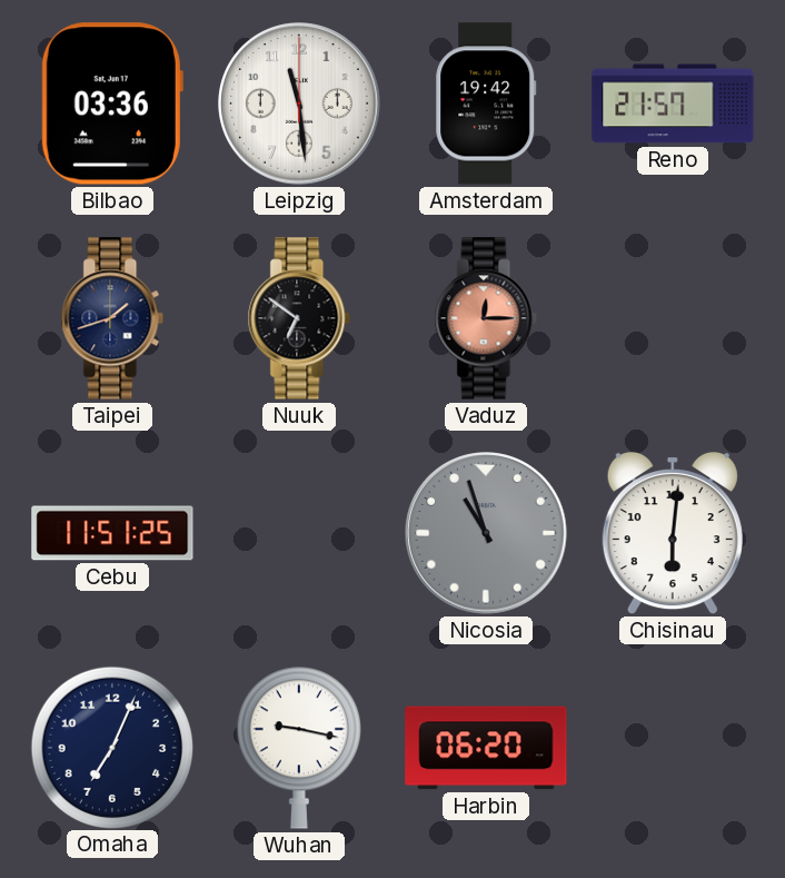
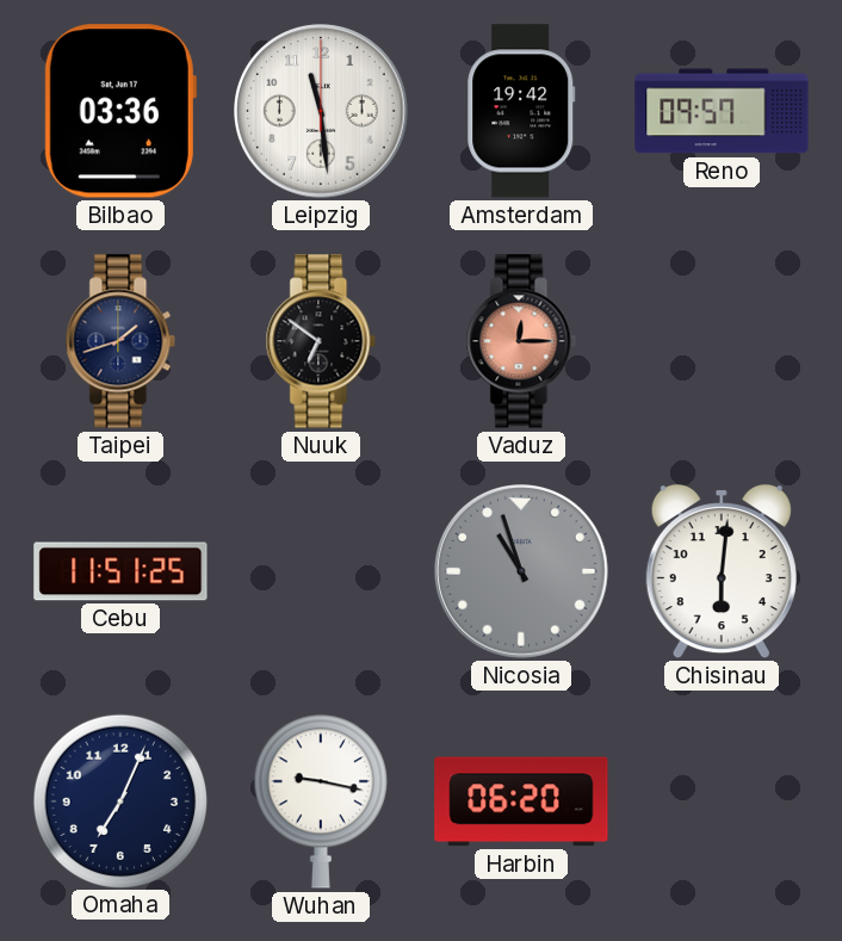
Reno: 21:57 -> 09:57
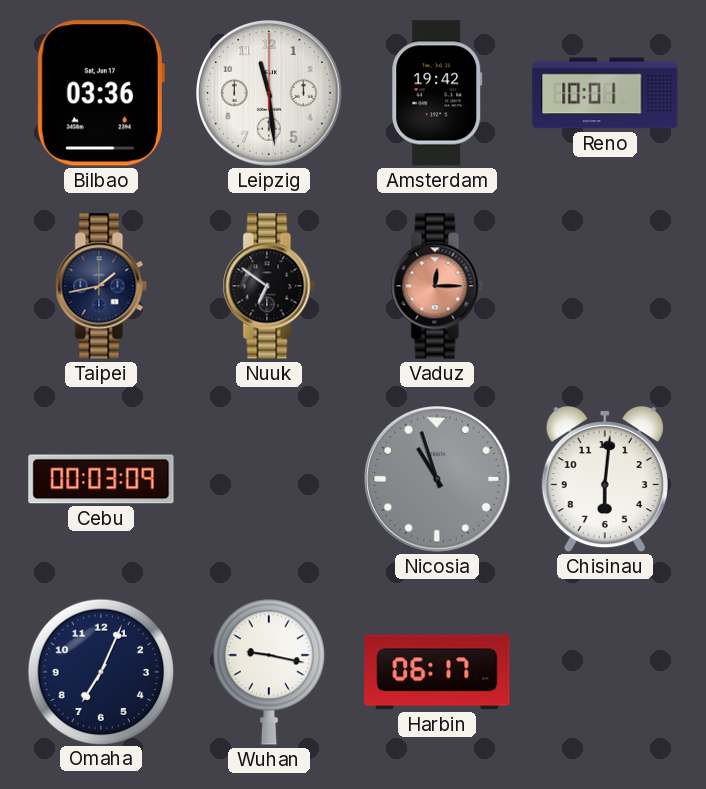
Reno: 09:57 -> 10:01
Taipei: 1:42 -> 1:43
Cebu: 11:51 -> 00:03
Harbin: 06:20 -> 06:17
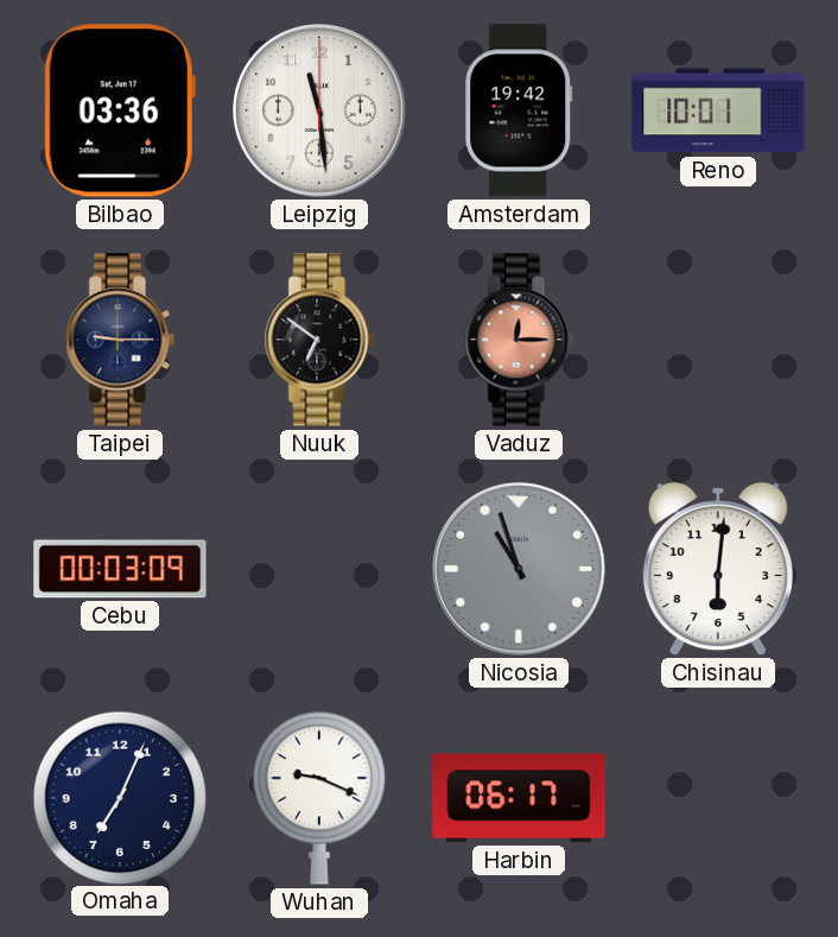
Taipei: 1:43 -> 9:15
Wuhan: 9:17 -> 9:19
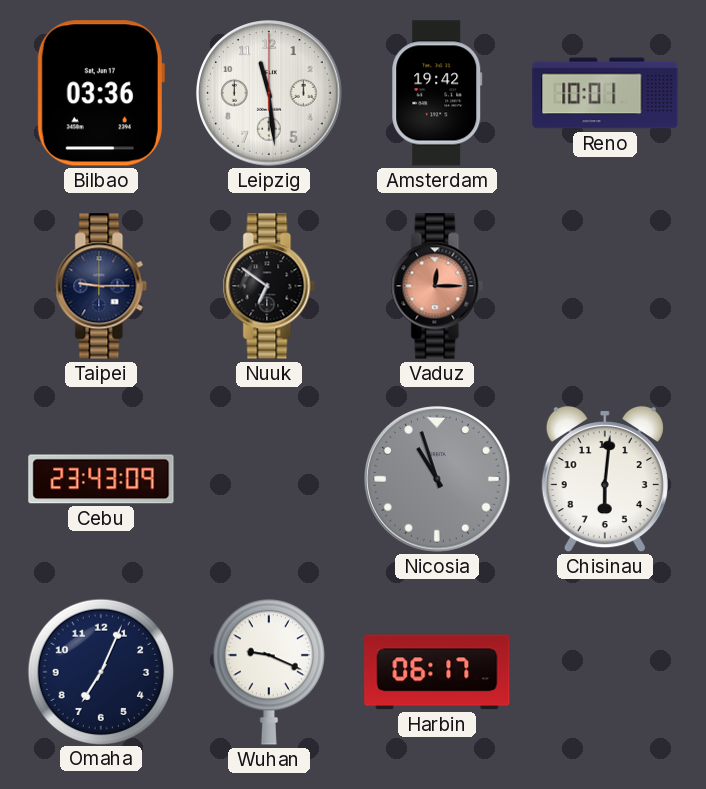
Cebu: 00:03 -> 23:43
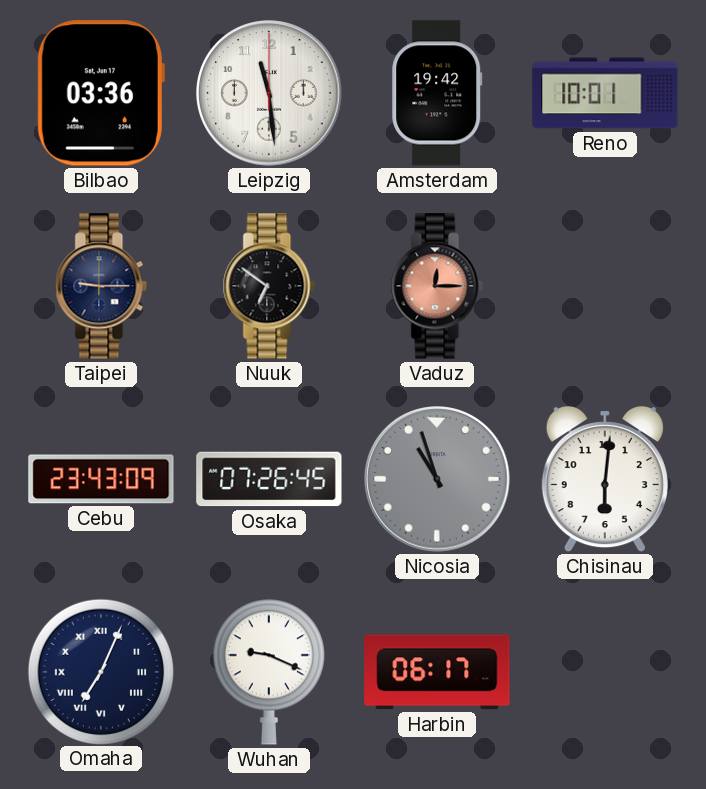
Osaka: none -> 07:26
Omaha numerals: Arabic -> Roman
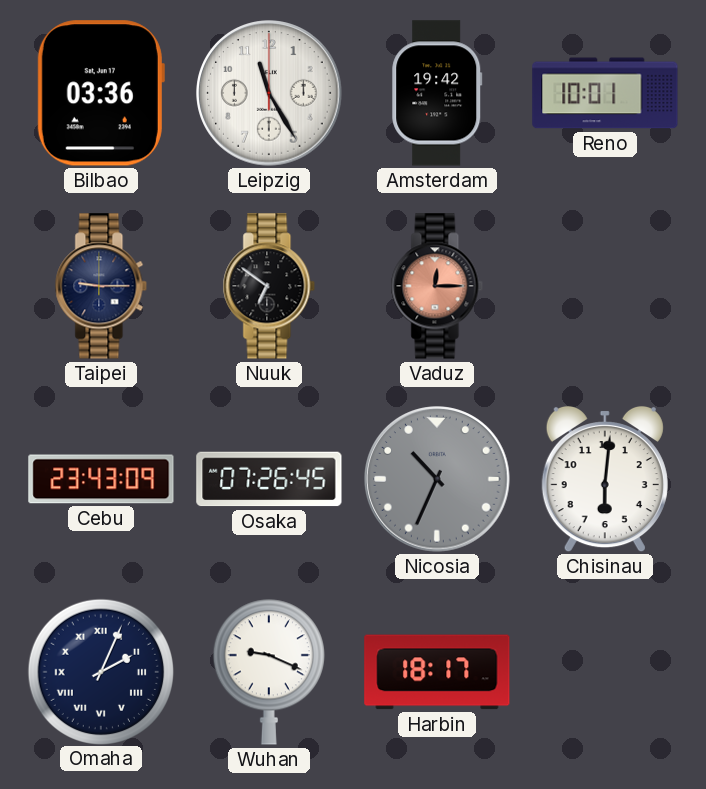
Leipzig: 11:29 -> 11:25
Nicosia: 10:57 -> 10:34
Omaha: 7:04 -> 2:04
Harbin: 06:17 -> 18:17
